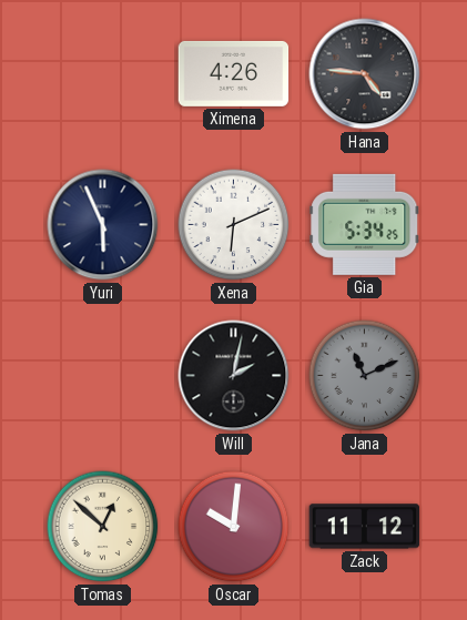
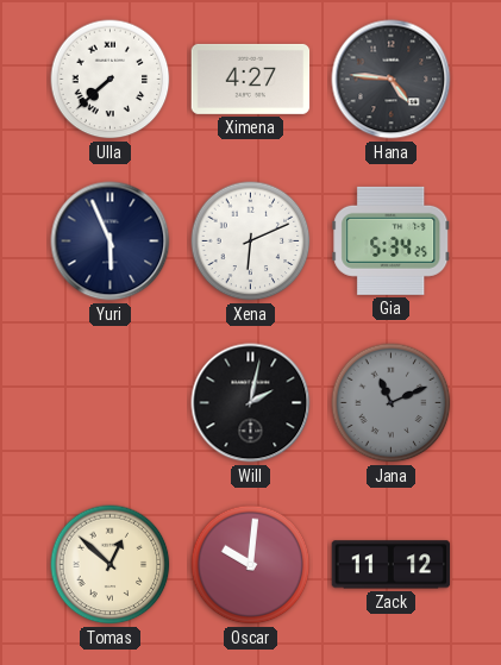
Ulla: none -> 7:38
Ximena: 4:26 -> 4:27
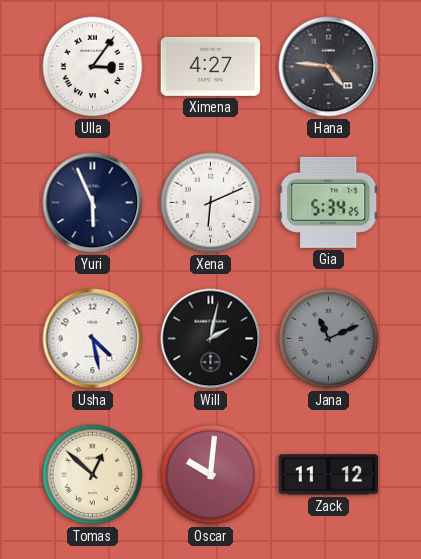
Ulla: 7:38 -> 3:06
Usha: none -> 4:28
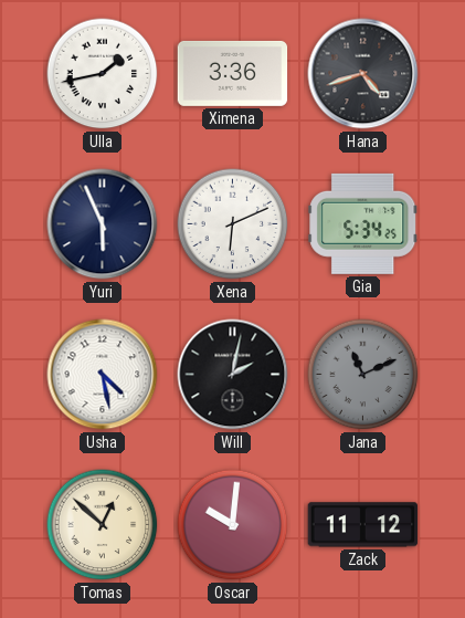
Ulla: 3:06 -> 1:43
Ximena: 4:27 -> 3:36
Hana: 4:46 -> 4:42
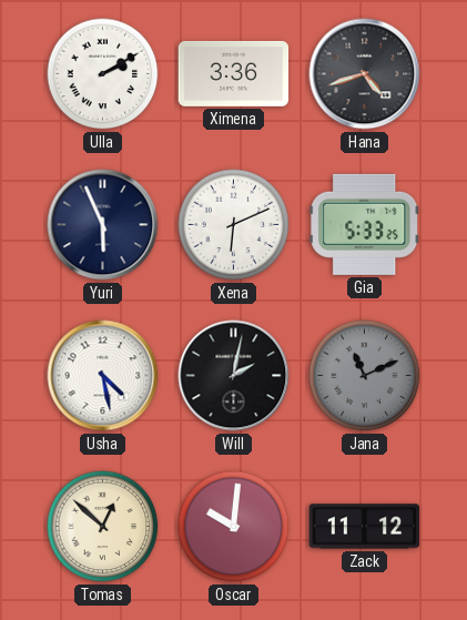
Ulla: 1:43 -> 2:10
Gia: 5:34 -> 5:33
